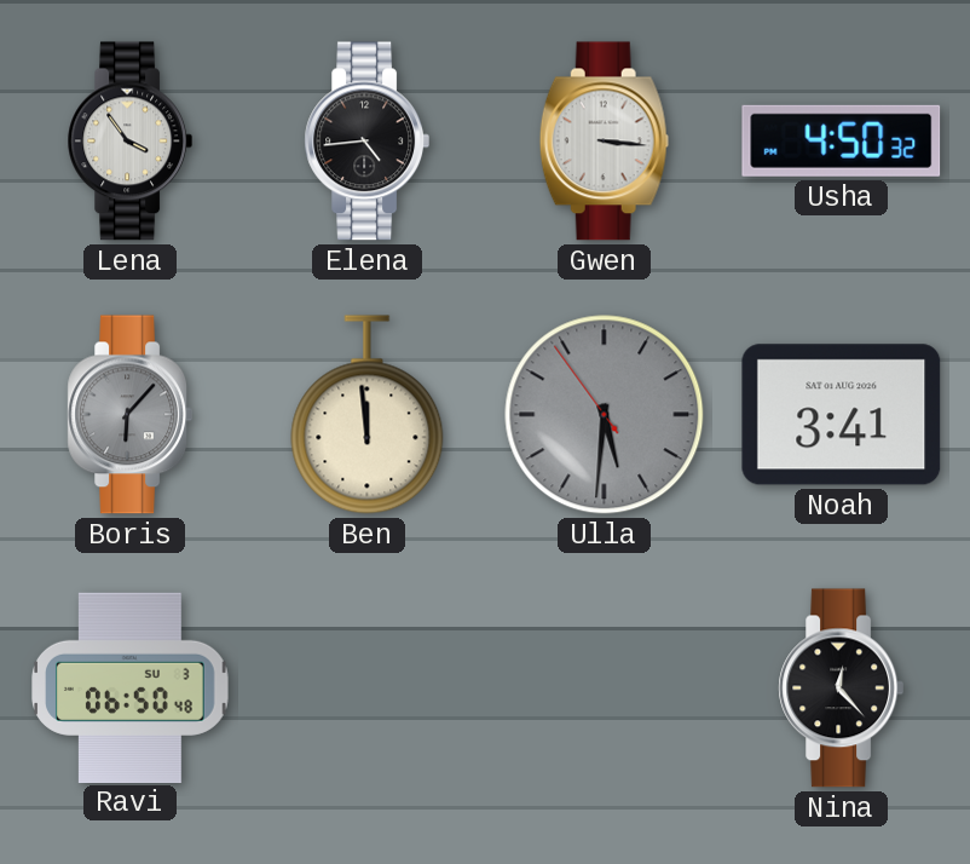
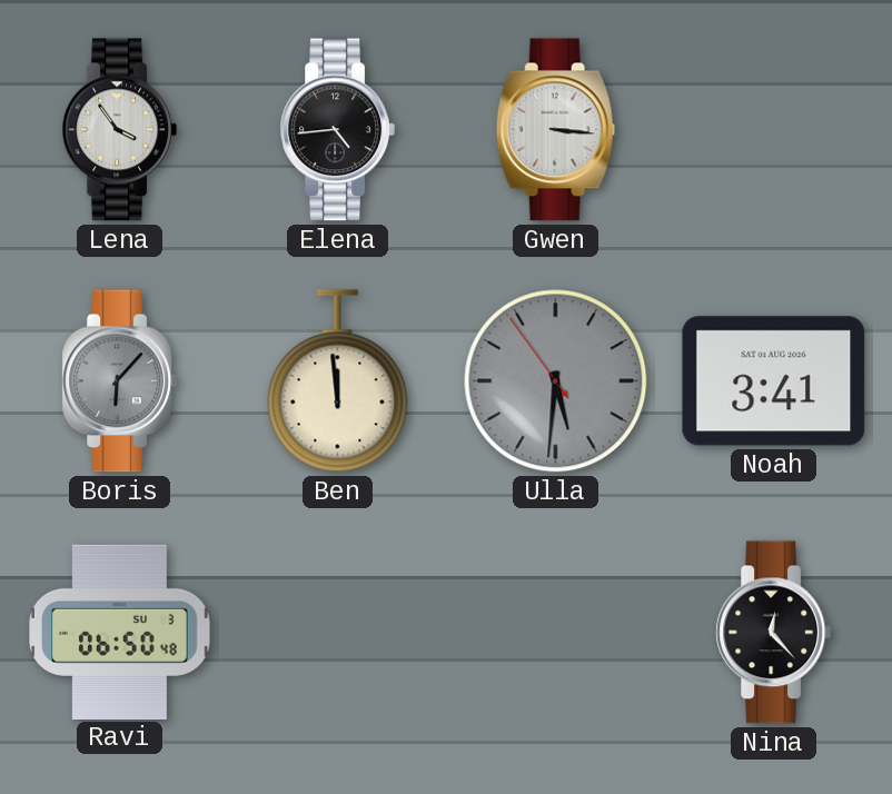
Usha: 4:50 -> none
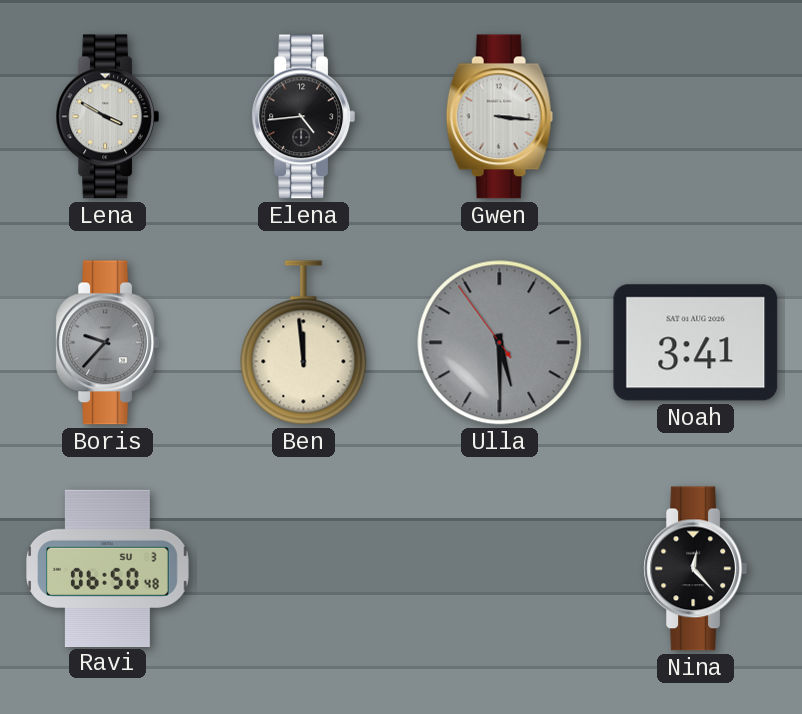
Lena: 3:54 -> 3:50
Boris: 6:07 -> 9:37
Ulla: 5:30 -> 5:29
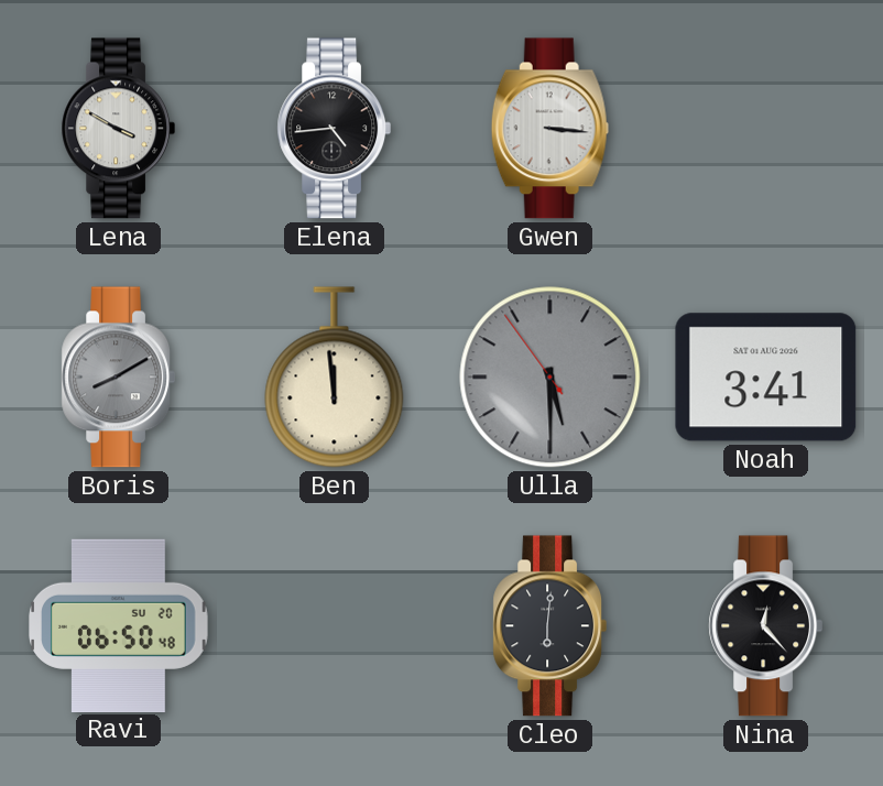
Boris: 9:37 -> 8:10
Ravi date: SU 3 -> SU 20
Cleo: none -> 6:01
